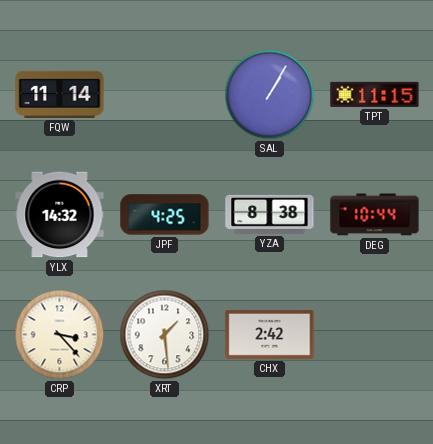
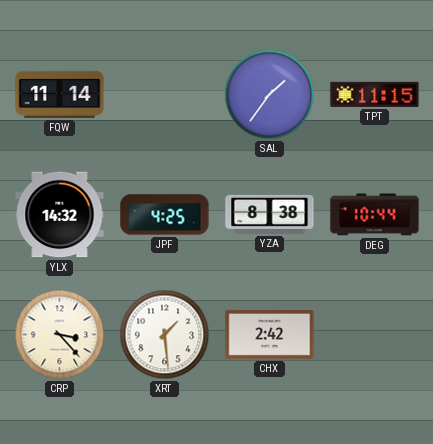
SAL: 1:05 -> 1:36
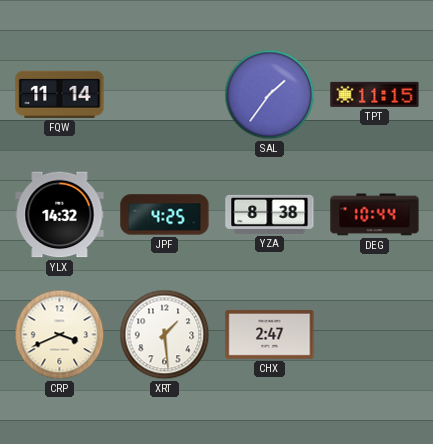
CRP: 3:23 -> 3:41
CHX: 2:42 -> 2:47
